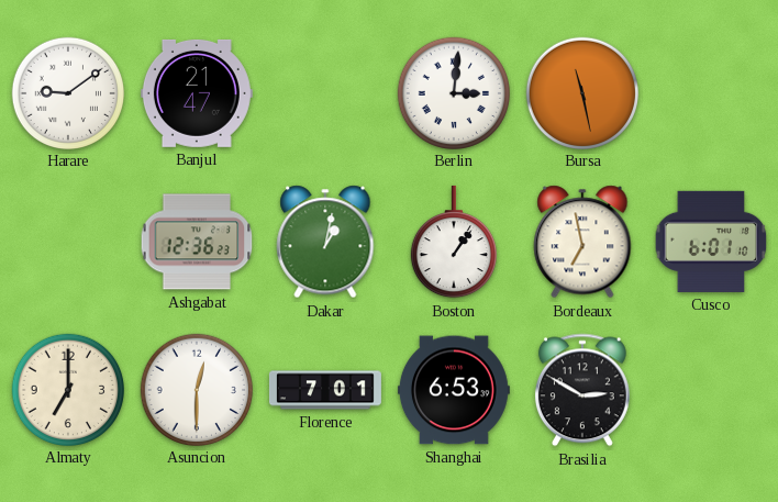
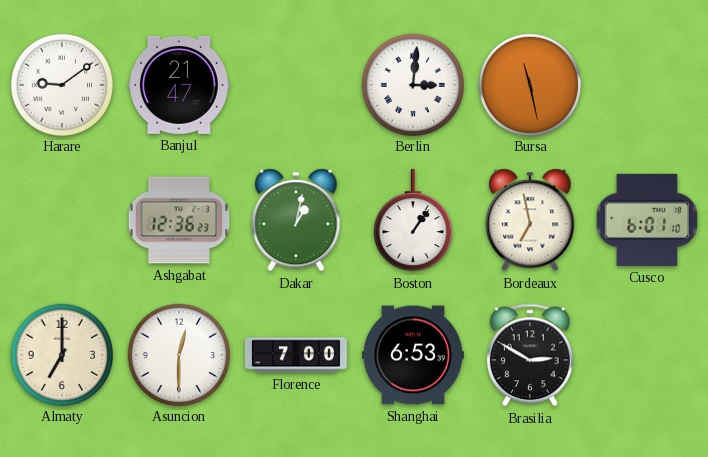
Florence: 7:01 -> 7:00
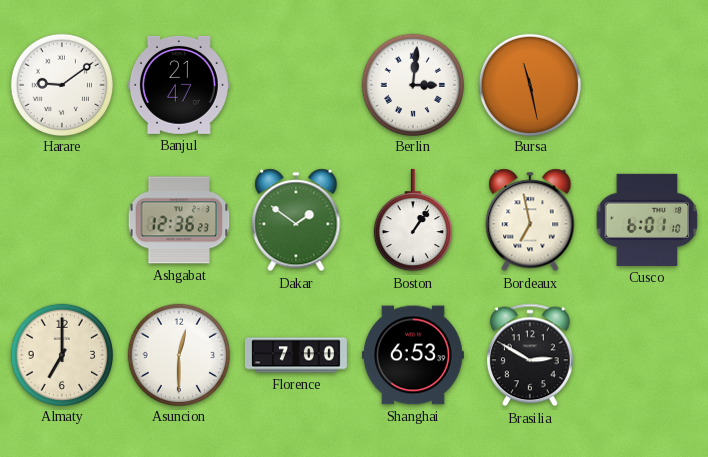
Dakar: 1:02 -> 1:51
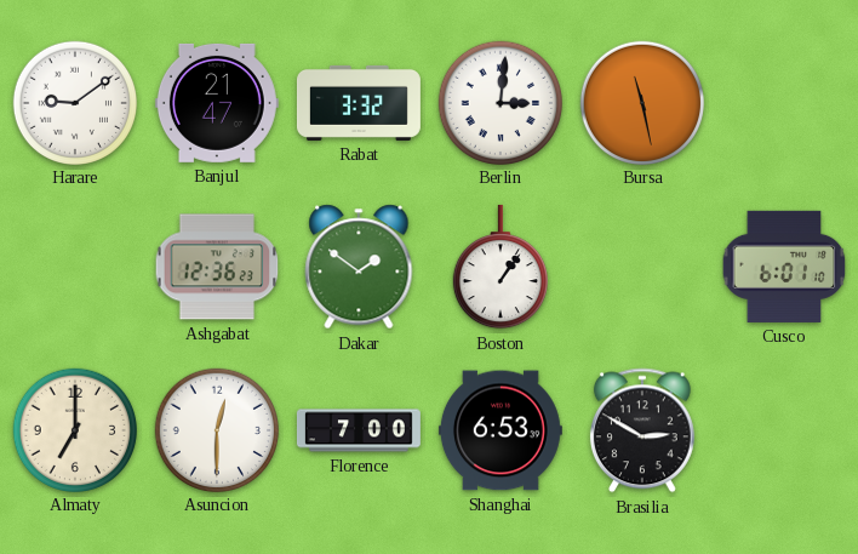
Rabat: none -> 3:32
Bordeaux: 6:58 -> none
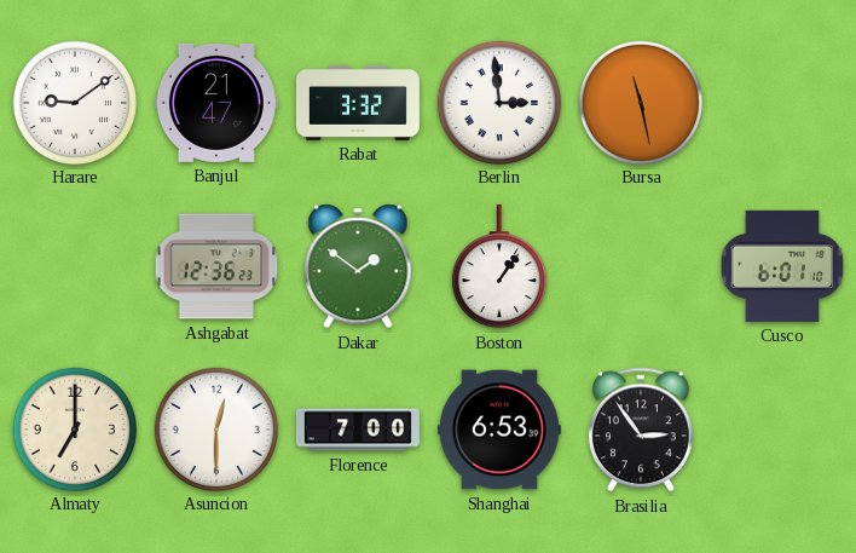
Berlin: 3:01 -> 2:59
Brasilia: 2:50 -> 2:54
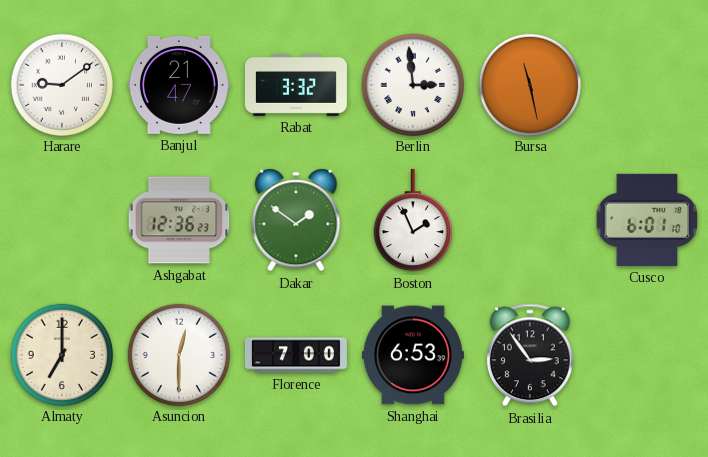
Boston: 1:06 -> 1:56
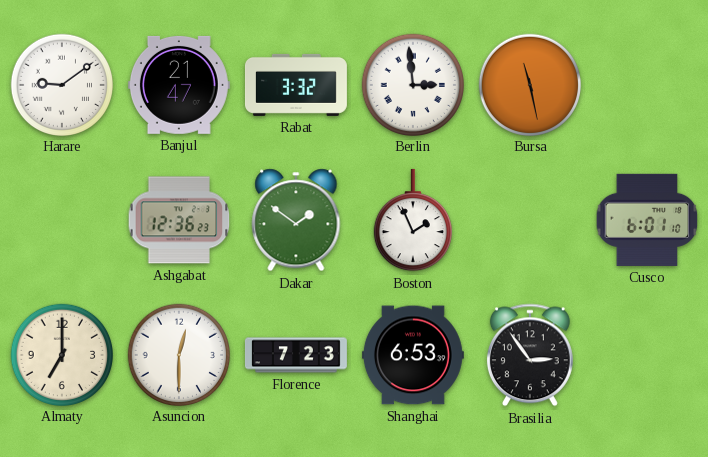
Florence: 7:00 -> 7:23
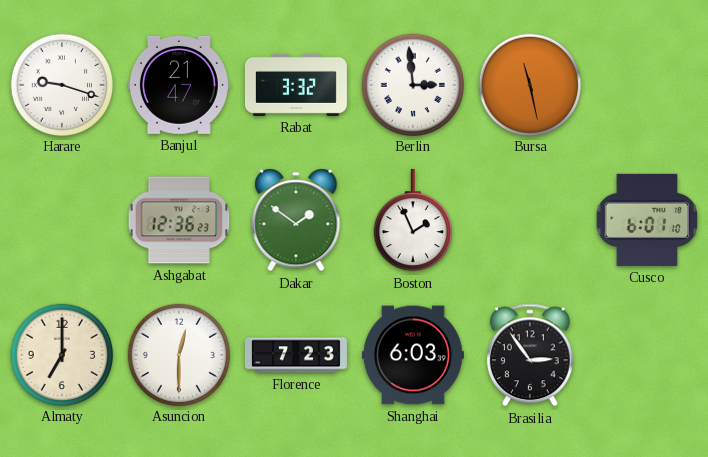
Harare: 9:09 -> 9:18
Shanghai: 6:53 -> 6:03
